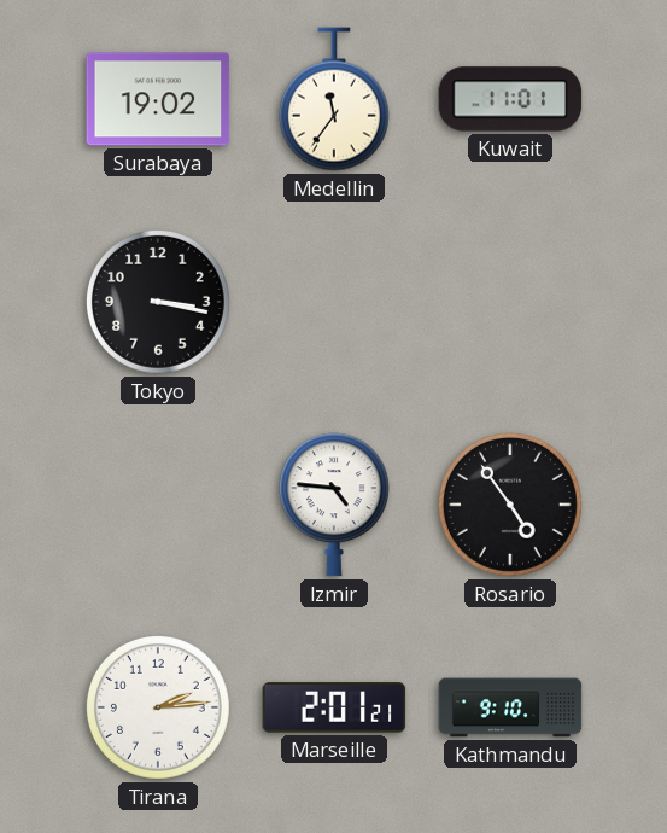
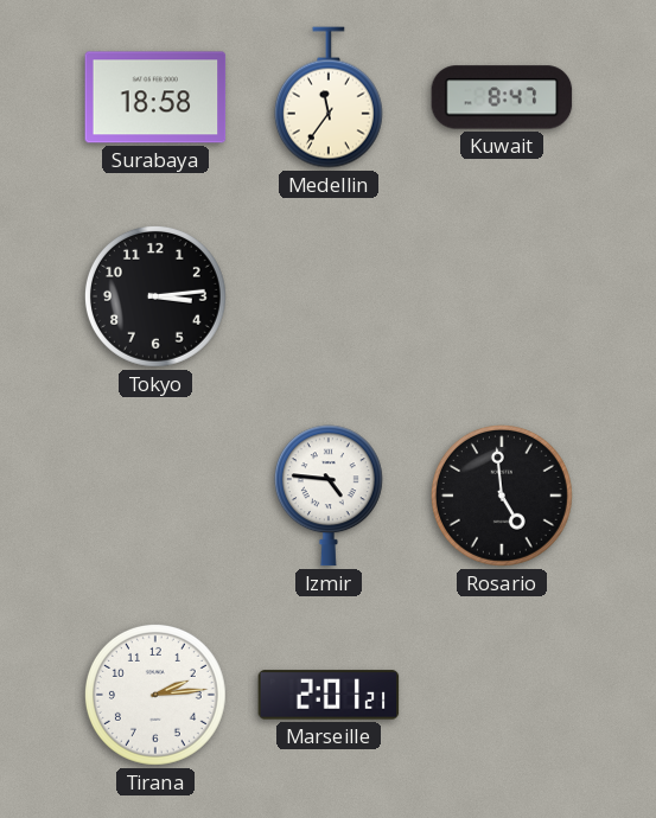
Surabaya: 19:02 -> 18:58
Kuwait: 11:01 -> 8:47
Tokyo: 3:17 -> 3:14
Rosario: 4:54 -> 4:59
Kathmandu: 9:10 -> none
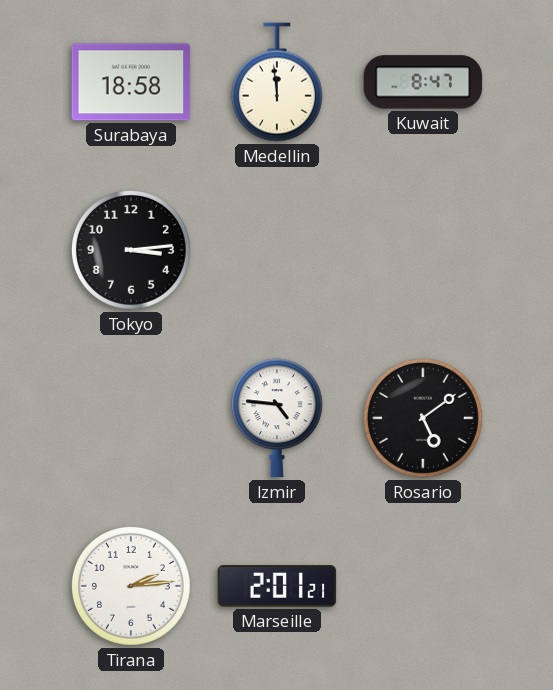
Medellin: 11:36 -> 11:59
Rosario: 4:59 -> 5:09
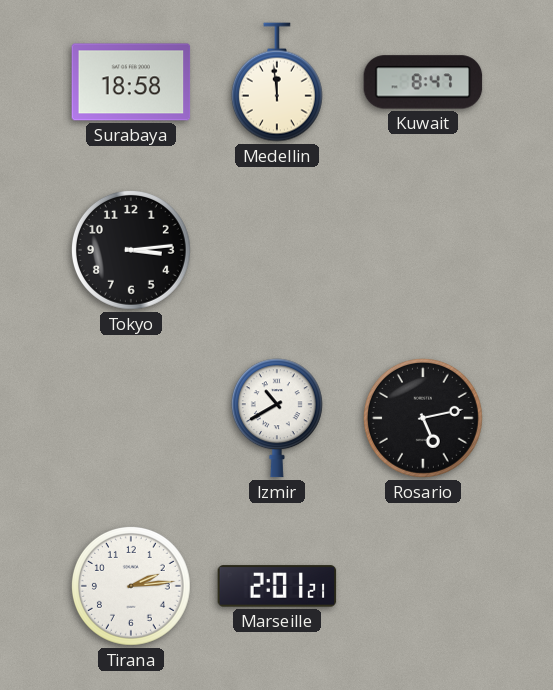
Izmir: 4:46 -> 10:40
Rosario: 5:09 -> 5:13
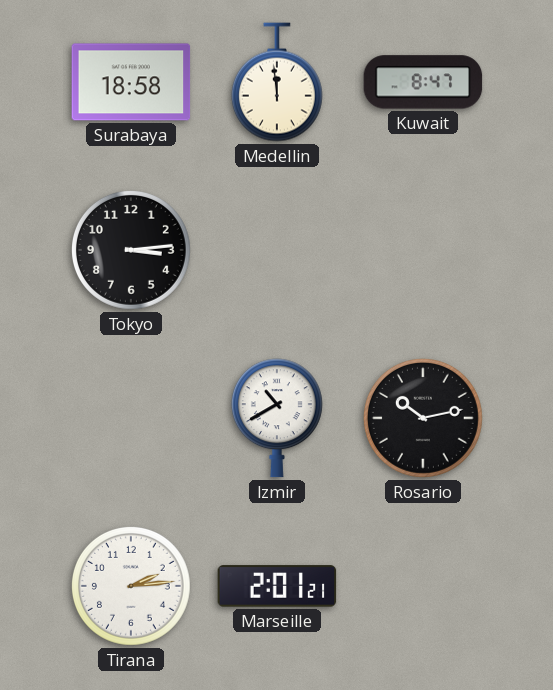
Rosario: 5:13 -> 10:13
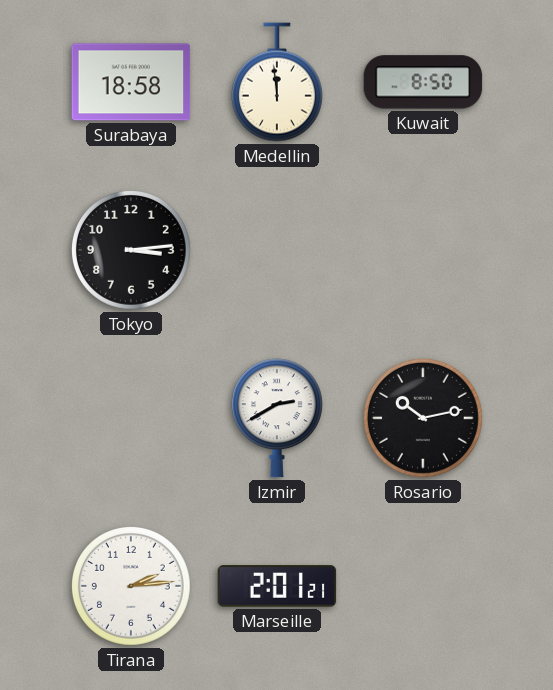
Kuwait: 8:47 -> 8:50
Izmir: 10:40 -> 2:40
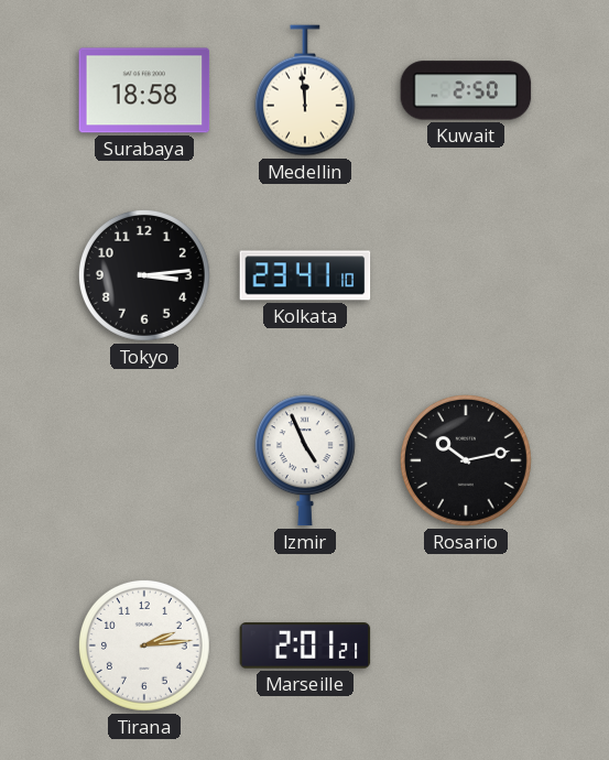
Kuwait: 8:50 -> 2:50
Kolkata: none -> 23:41
Izmir: 2:40 -> 4:56
